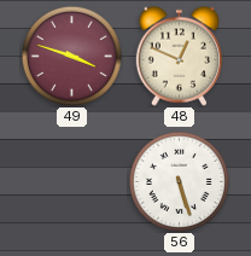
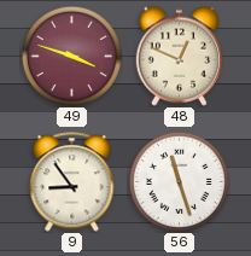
9: none -> 8:54
56: 5:27 -> 11:27
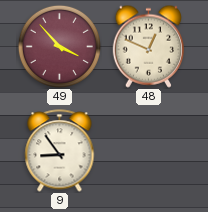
49: 3:48 -> 3:53
56: 11:27 -> none
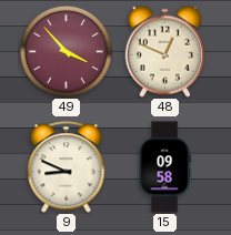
9: 8:54 -> 8:49
15: none -> 09:58
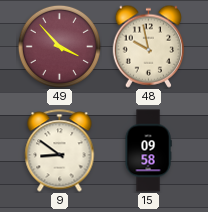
48: 12:49 -> 9:58
9: 8:49 -> 8:51
